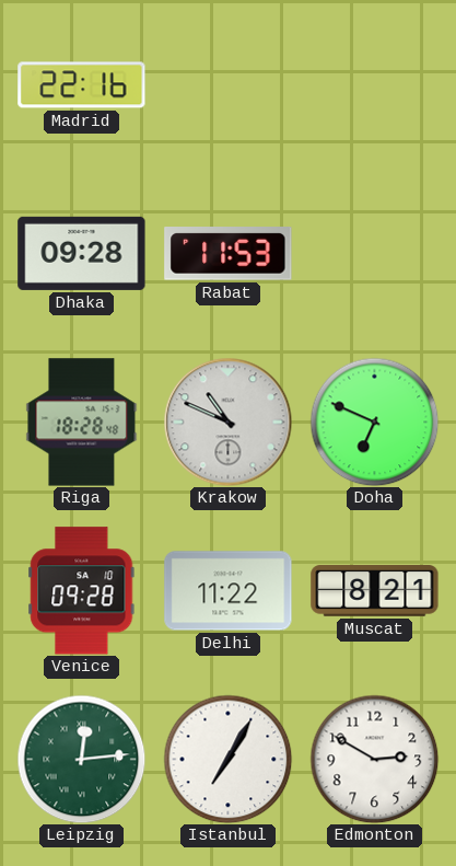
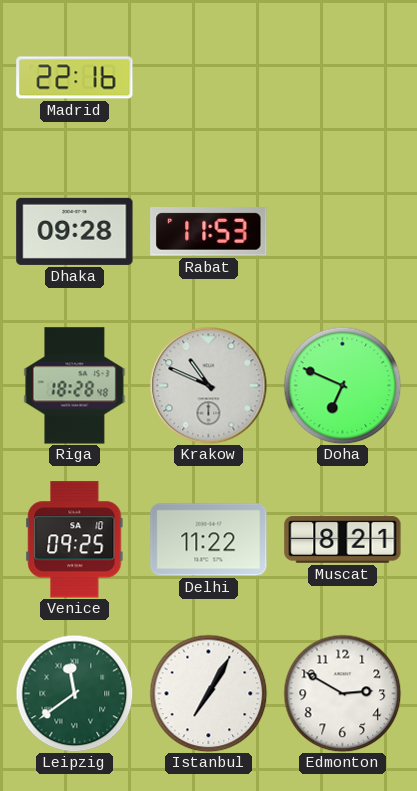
Venice: 09:28 -> 09:25
Leipzig: 12:14 -> 11:39
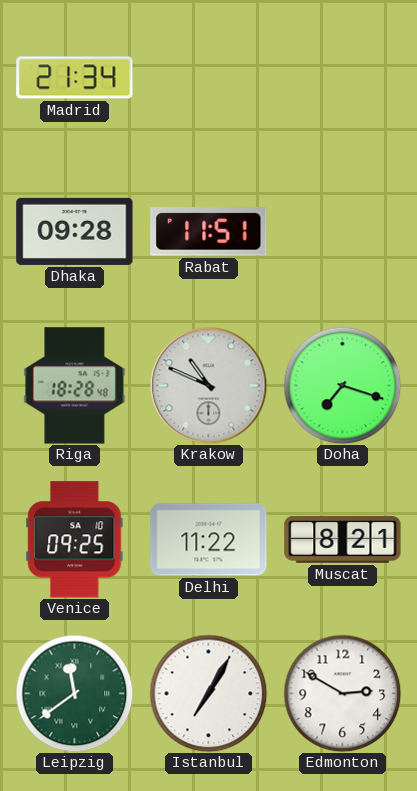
Madrid: 22:16 -> 21:34
Rabat: 11:53 -> 11:51
Doha: 6:49 -> 7:18
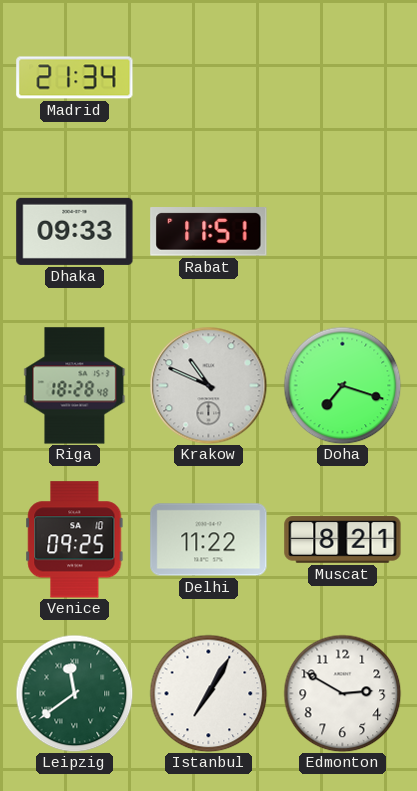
Dhaka: 09:28 -> 09:33
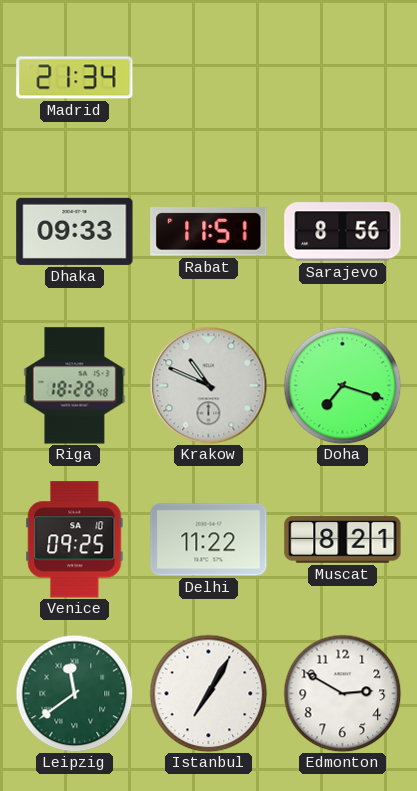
Sarajevo: none -> 8:56
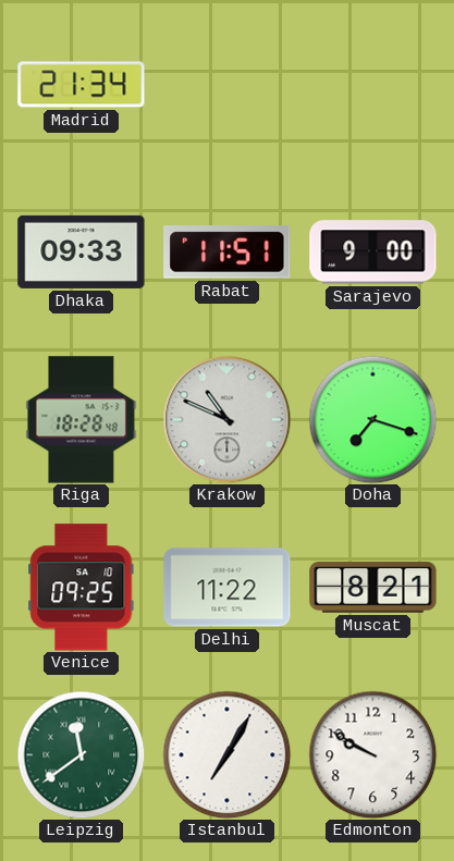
Sarajevo: 8:56 -> 9:00
Edmonton: 2:50 -> 9:50
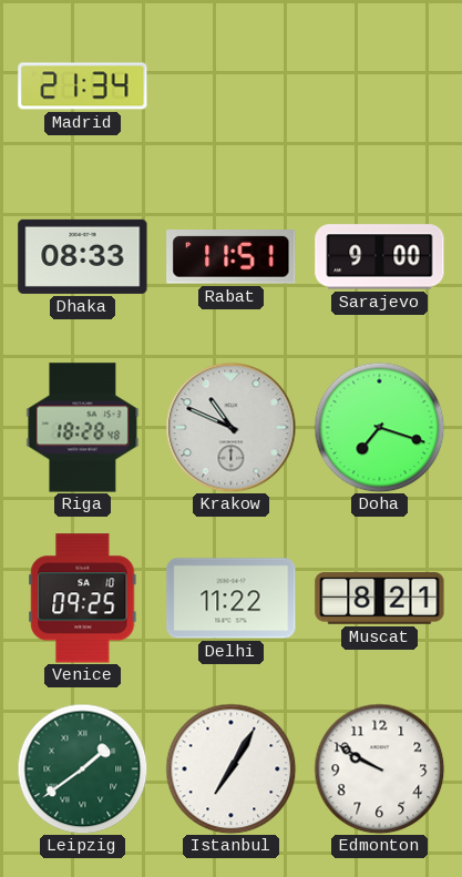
Dhaka: 09:33 -> 08:33
Leipzig: 11:39 -> 1:39
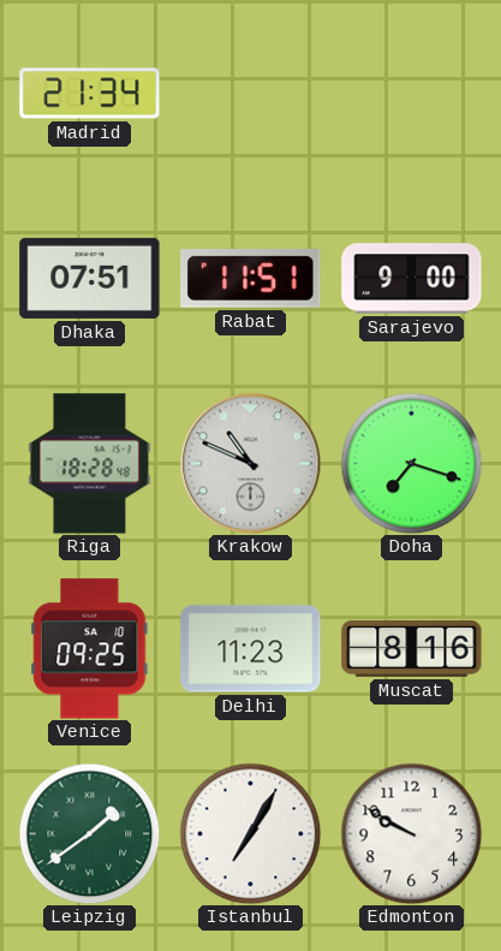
Dhaka: 08:33 -> 07:51
Delhi: 11:22 -> 11:23
Muscat: 8:21 -> 8:16
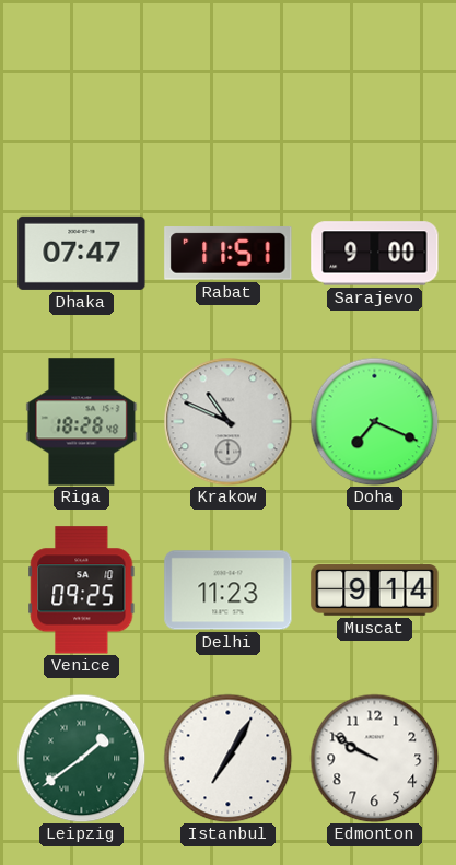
Madrid: 21:34 -> none
Dhaka: 07:51 -> 07:47
Doha: 7:18 -> 7:19
Muscat: 8:16 -> 9:14
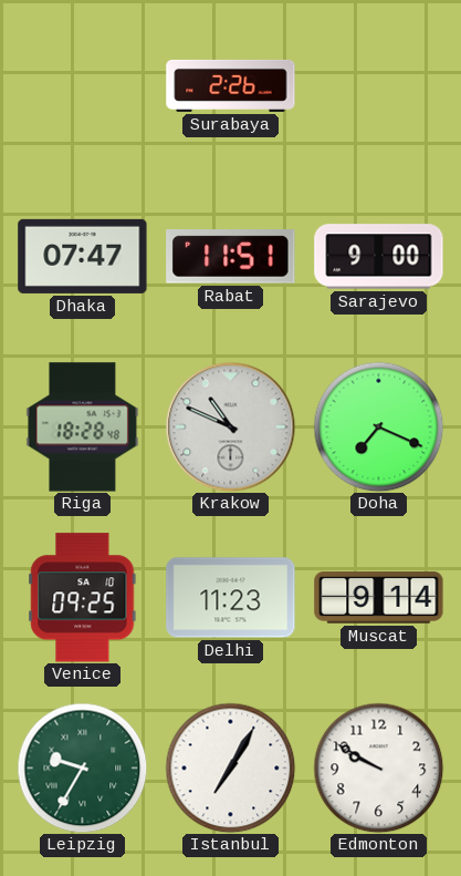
Surabaya: none -> 2:26
Leipzig: 1:39 -> 9:35
